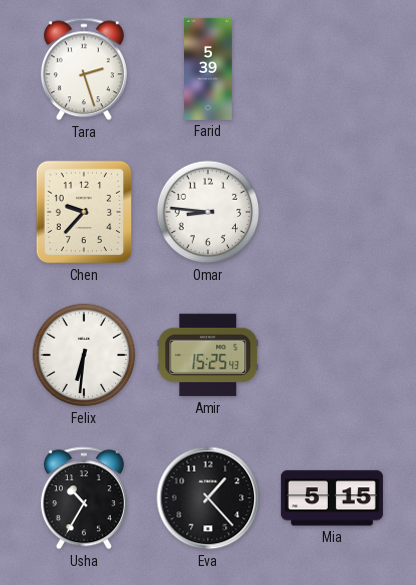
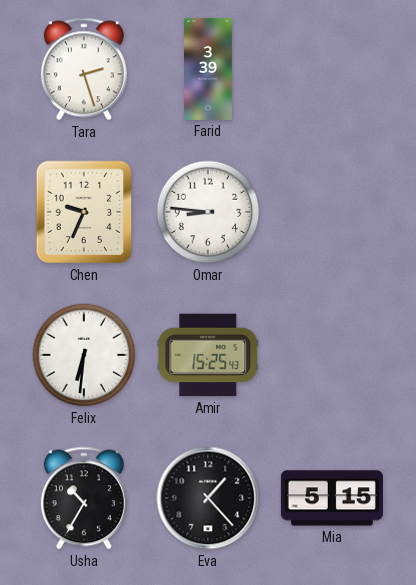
Farid: 5:39 -> 3:39
Chen: 9:37 -> 9:34
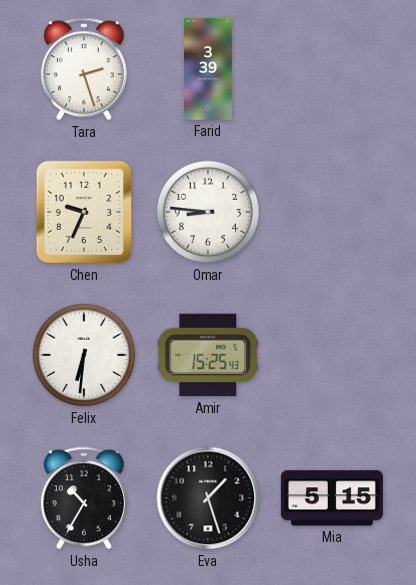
Eva: 1:23 -> 1:27
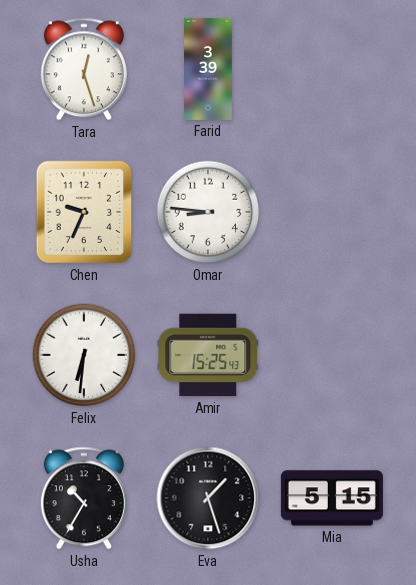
Tara: 2:27 -> 12:27
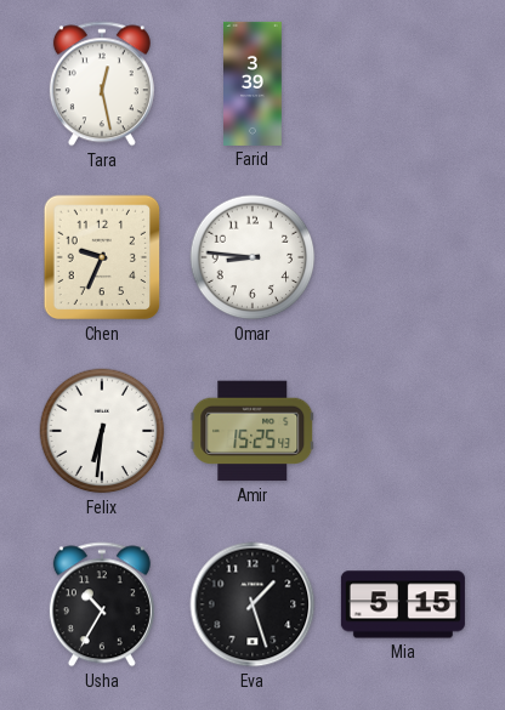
Tara: 12:27 -> 12:28
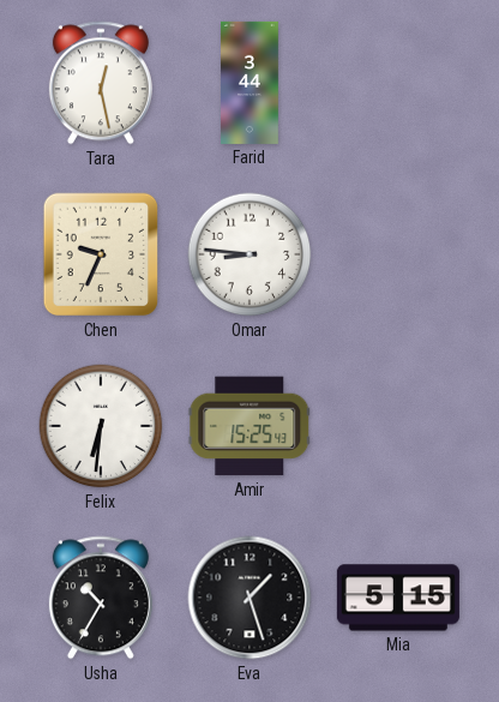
Farid: 3:39 -> 3:44
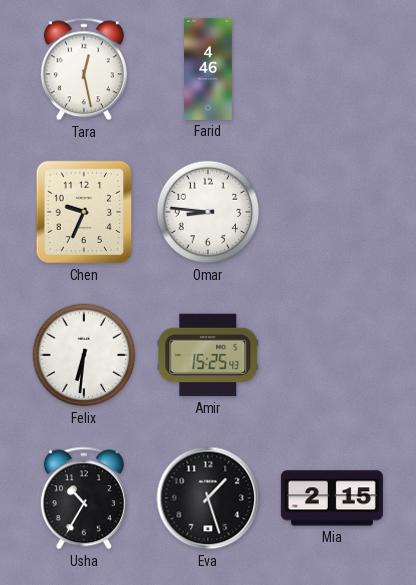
Farid: 3:44 -> 4:46
Mia: 5:15 -> 2:15
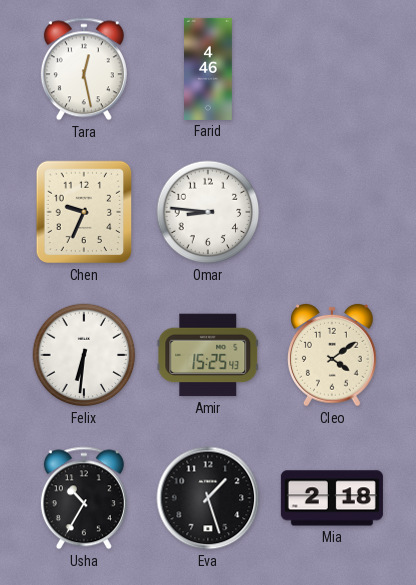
Cleo: none -> 4:09
Mia: 2:15 -> 2:18
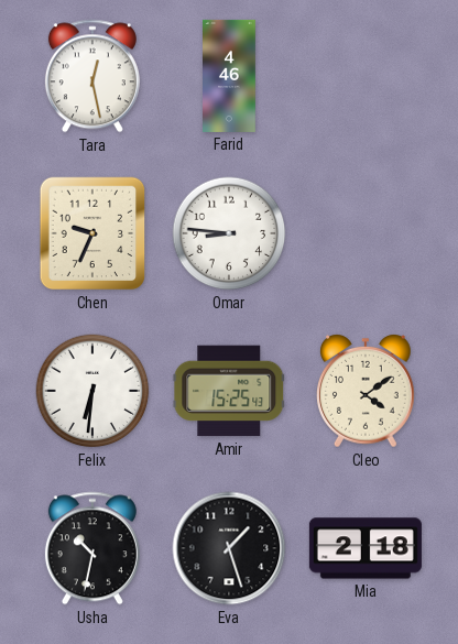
Usha: 10:35 -> 10:32
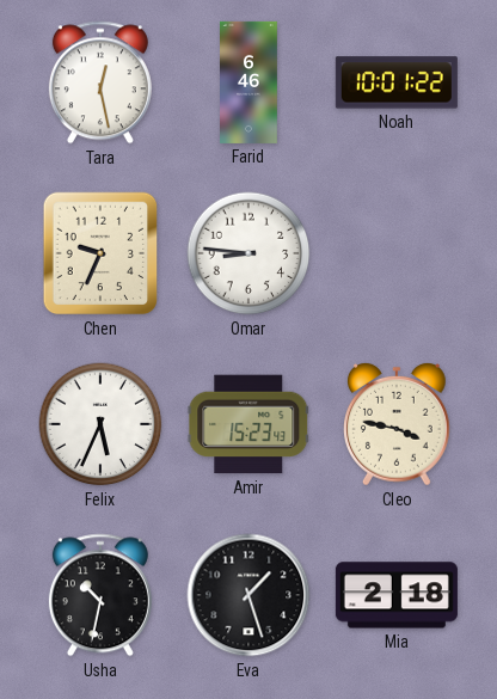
Farid: 4:46 -> 6:46
Noah: none -> 10:01
Felix: 6:31 -> 5:34
Amir: 15:25 -> 15:23
Cleo: 4:09 -> 3:47
